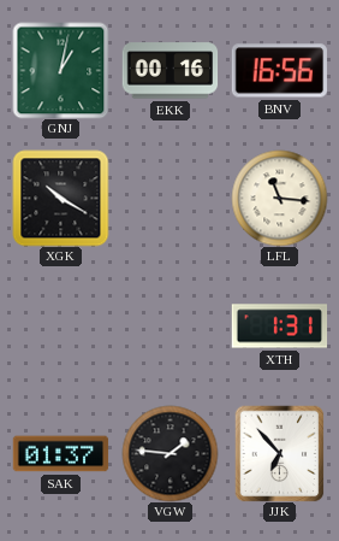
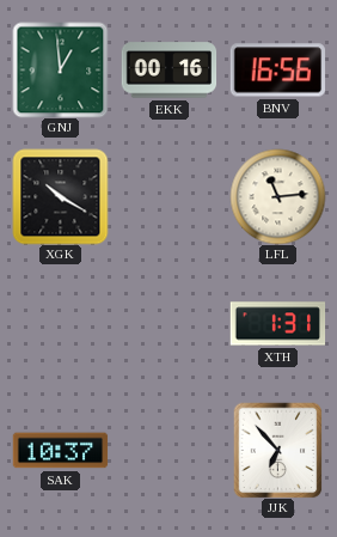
GNJ: 1:02 -> 12:59
LFL: 11:16 -> 11:14
SAK: 01:37 -> 10:37
VGW: 1:46 -> none
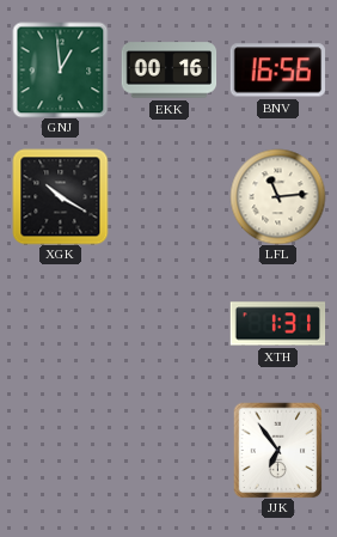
SAK: 10:37 -> none
JJK: 6:53 -> 6:54
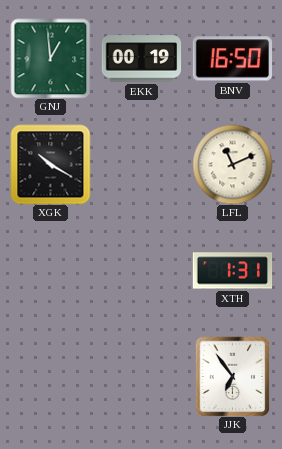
EKK: 00:16 -> 00:19
BNV: 16:56 -> 16:50
LFL: 11:14 -> 11:11
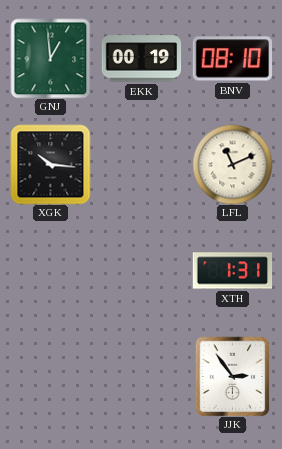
BNV: 16:50 -> 08:10
XGK: 10:20 -> 10:16
JJK: 6:54 -> 2:54
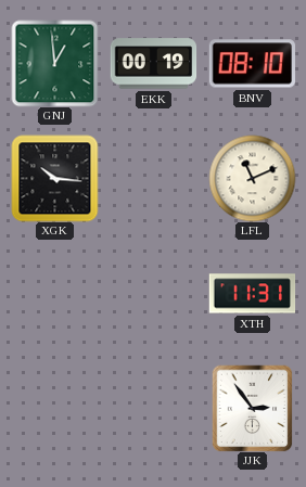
XTH: 1:31 -> 11:31
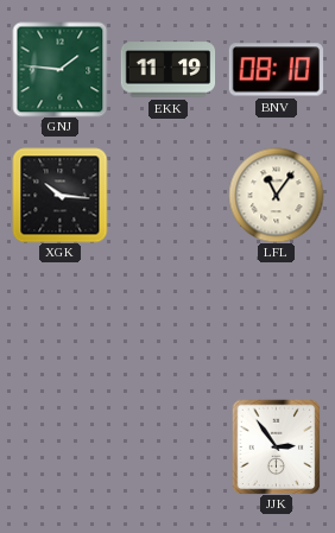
GNJ: 12:59 -> 1:46
EKK: 00:19 -> 11:19
LFL: 11:11 -> 11:06
XTH: 11:31 -> none
